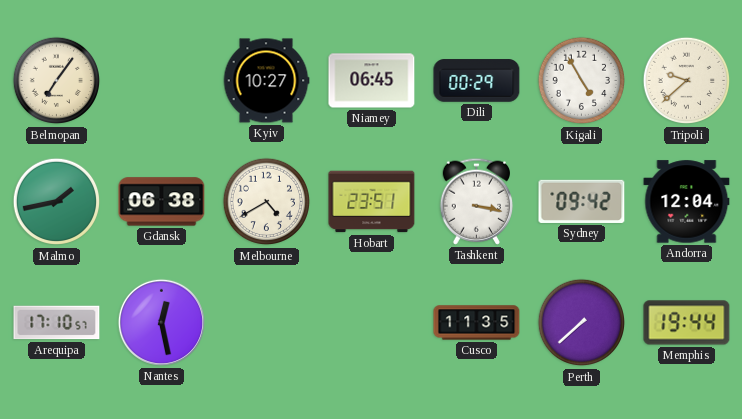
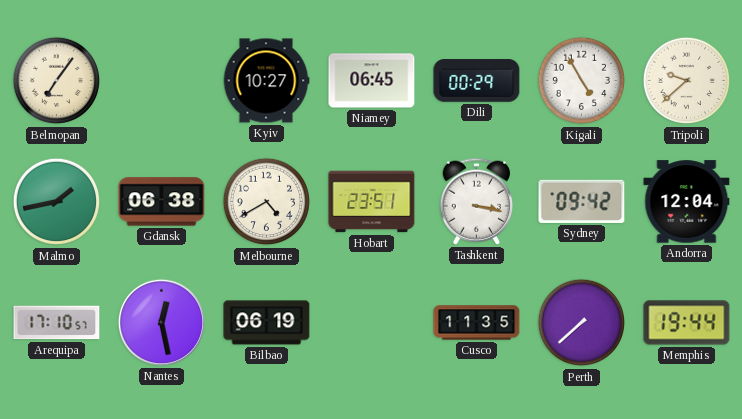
Bilbao: none -> 06:19
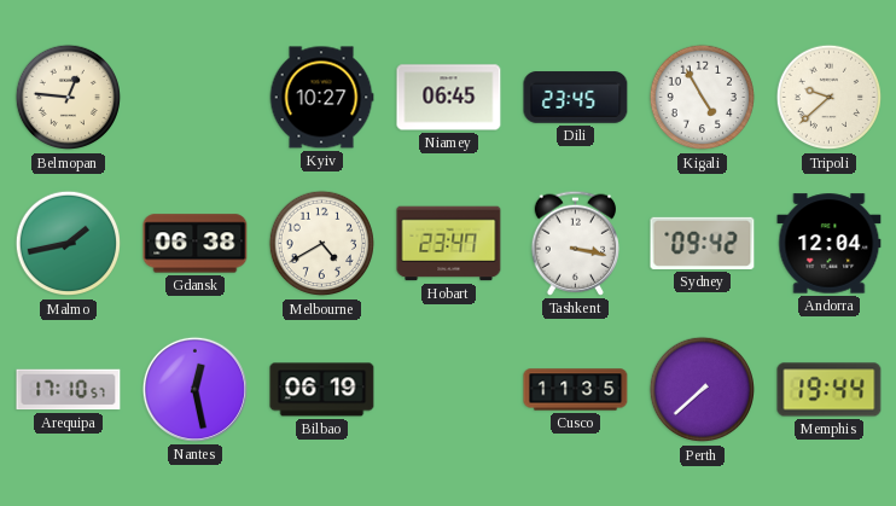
Belmopan: 7:06 -> 12:46
Dili: 00:29 -> 23:45
Hobart: 23:51 -> 23:47
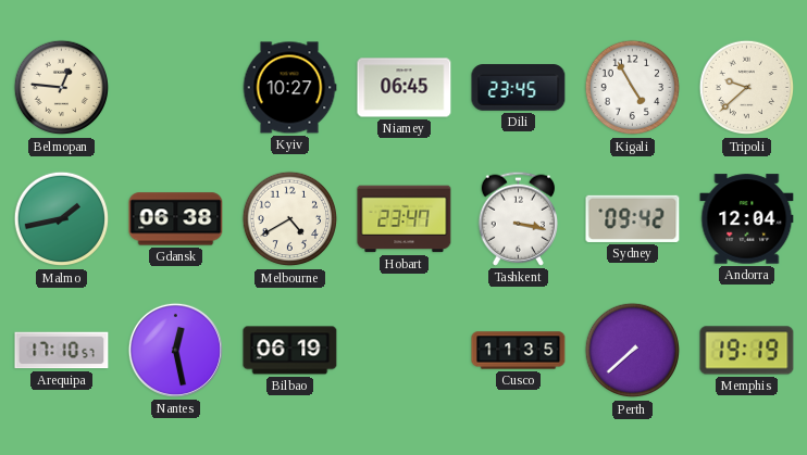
Memphis: 19:44 -> 19:19
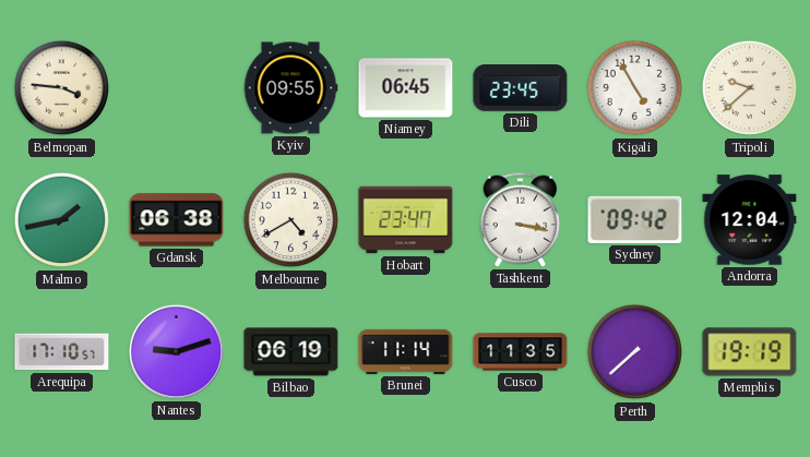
Belmopan: 12:46 -> 3:46
Kyiv: 10:27 -> 09:55
Nantes: 12:28 -> 9:12
Brunei: none -> 11:14
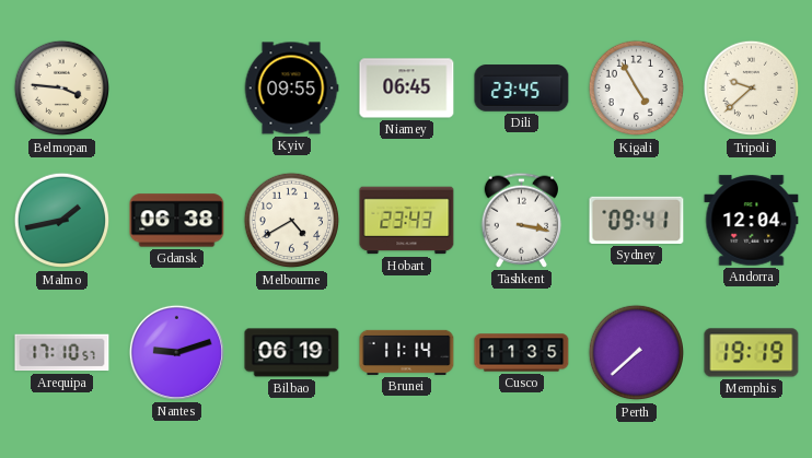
Hobart: 23:47 -> 23:43
Sydney: 09:42 -> 09:41
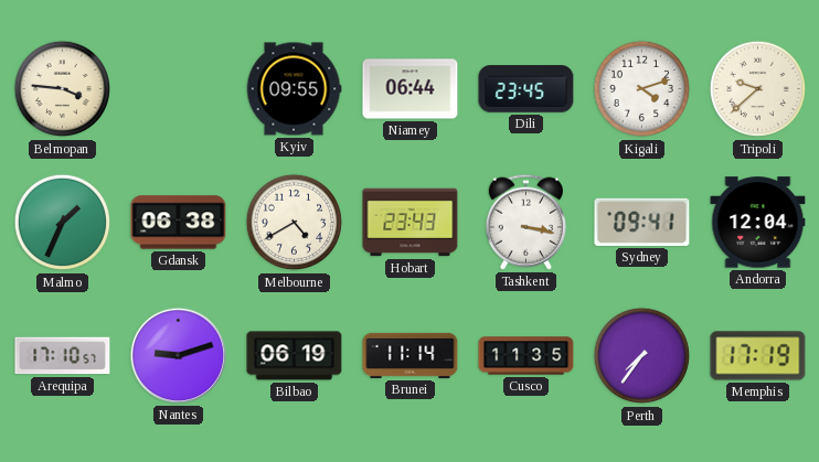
Niamey: 06:45 -> 06:44
Kigali: 4:55 -> 4:12
Malmo: 1:43 -> 1:34
Perth: 7:38 -> 7:36
Memphis: 19:19 -> 17:19
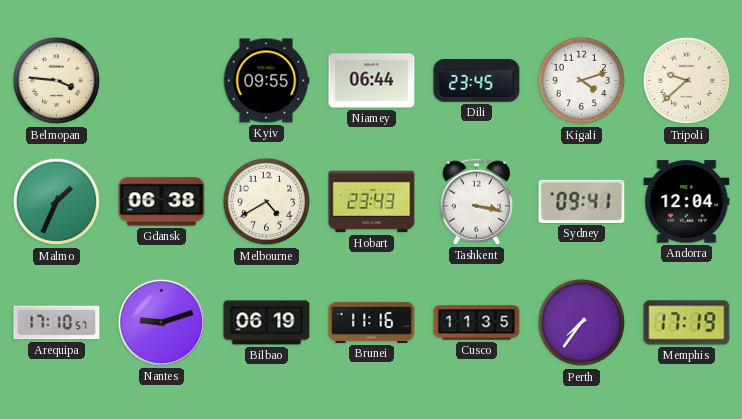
Brunei: 11:14 -> 11:16
